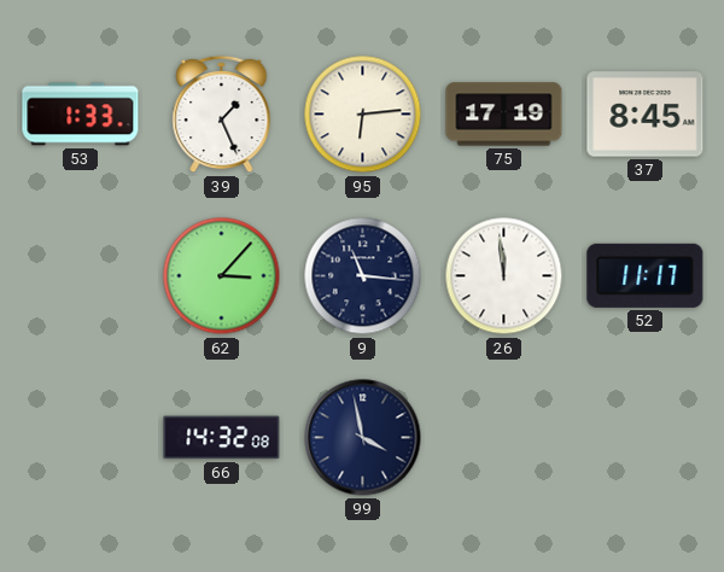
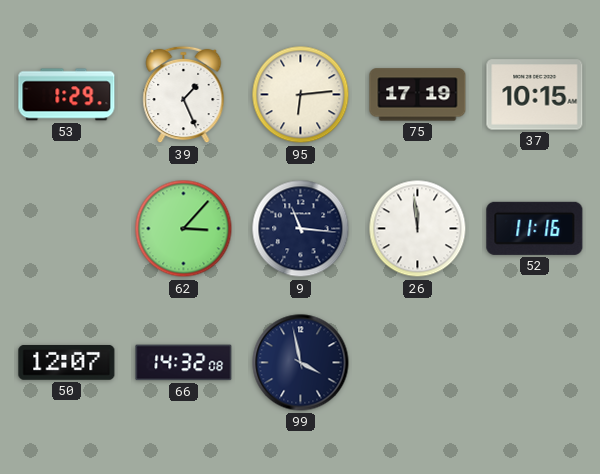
53: 1:33 -> 1:29
37: 8:45 -> 10:15
52: 11:17 -> 11:16
50: none -> 12:07
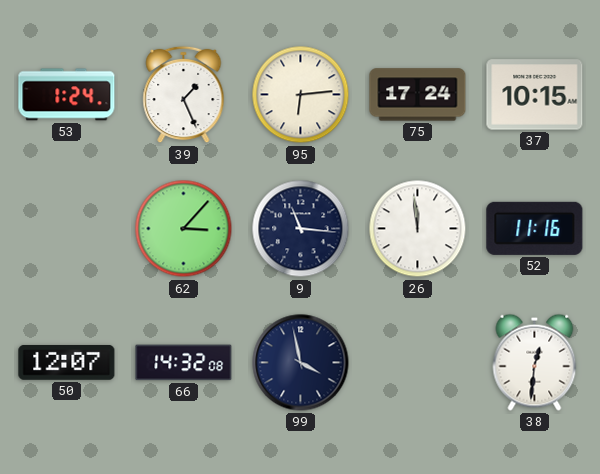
53: 1:29 -> 1:24
75: 17:19 -> 17:24
38: none -> 12:31
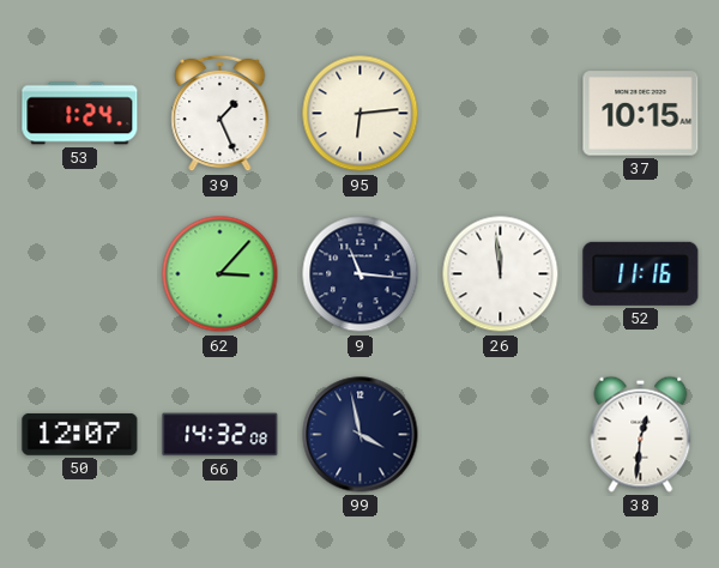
75: 17:24 -> none
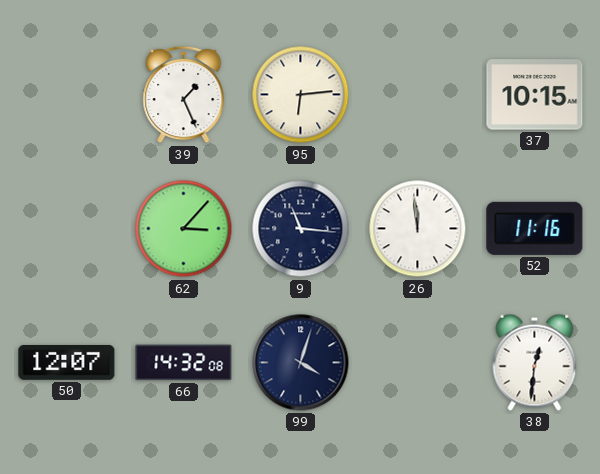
53: 1:24 -> none
99: 3:58 -> 4:03
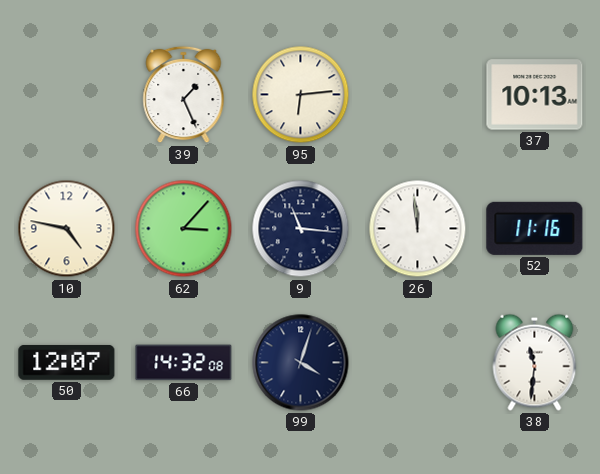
37: 10:15 -> 10:13
10: none -> 4:47
38: 12:31 -> 11:31
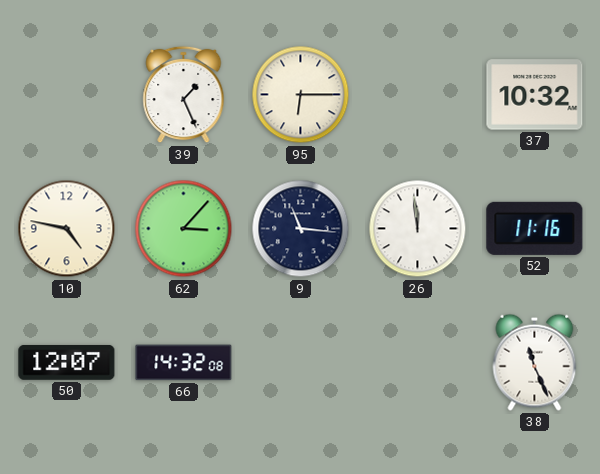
95: 6:14 -> 6:15
37: 10:13 -> 10:32
99: 4:03 -> none
38: 11:31 -> 11:26
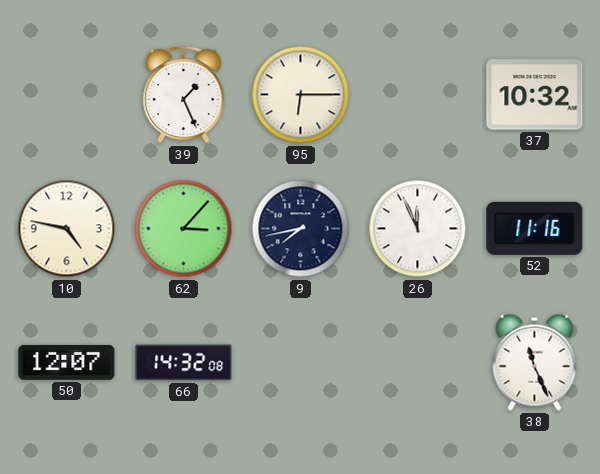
9: 11:16 -> 7:43
26: 11:59 -> 11:56
